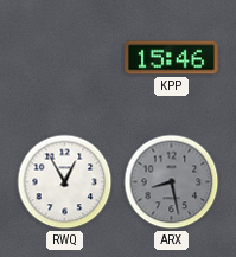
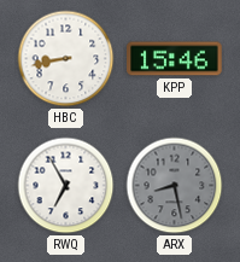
HBC: none -> 8:43
RWQ: 12:55 -> 6:55
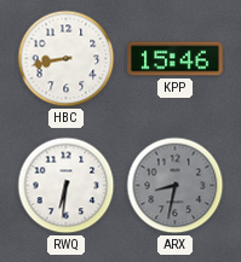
RWQ: 6:55 -> 6:31
ARX: 8:28 -> 8:32
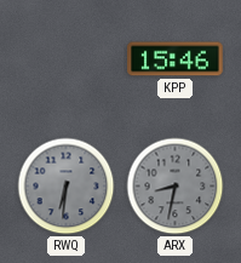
HBC: 8:43 -> none
RWQ dial: white -> grey
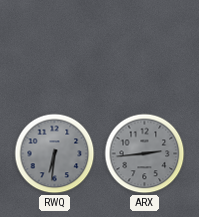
KPP: 15:46 -> none
ARX: 8:32 -> 2:44
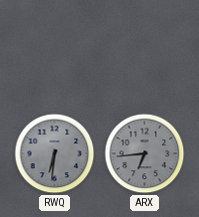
ARX: 2:44 -> 6:44
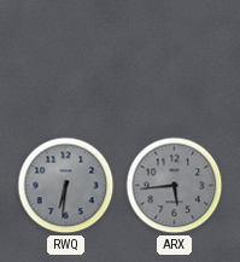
ARX: 6:44 -> 5:44
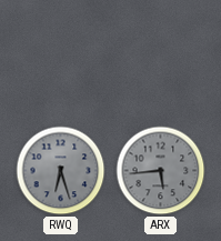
RWQ: 6:31 -> 6:27
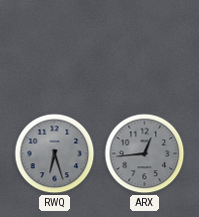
ARX: 5:44 -> 12:44
